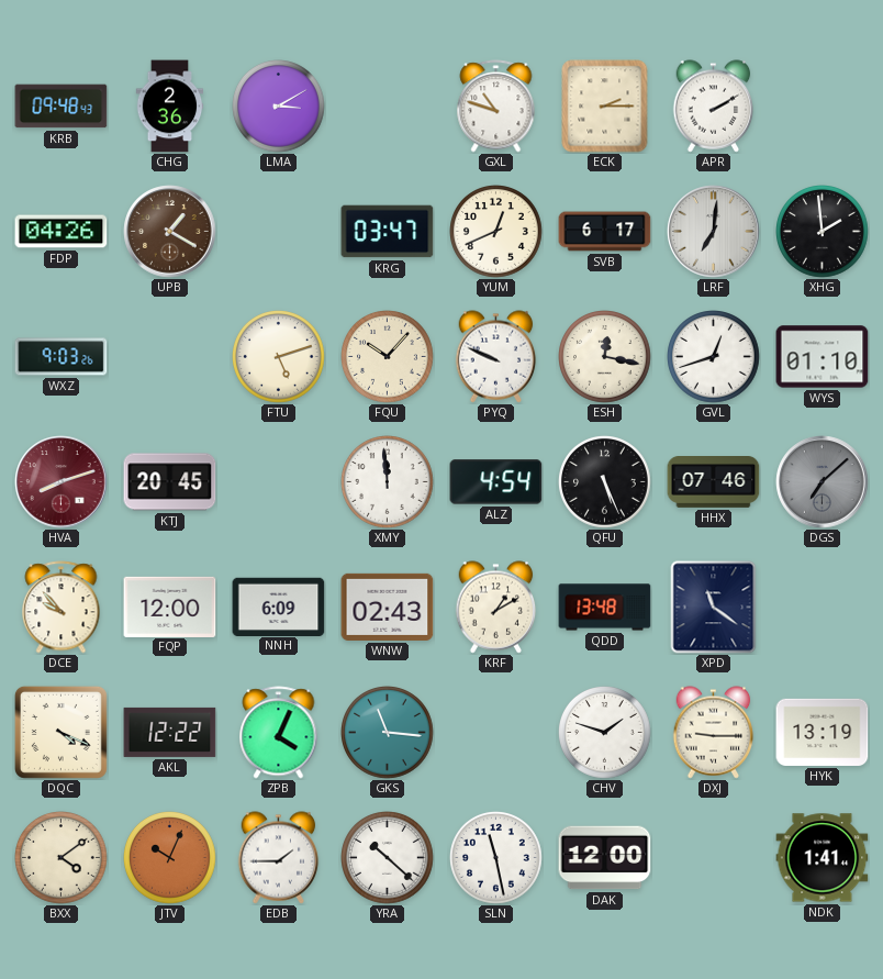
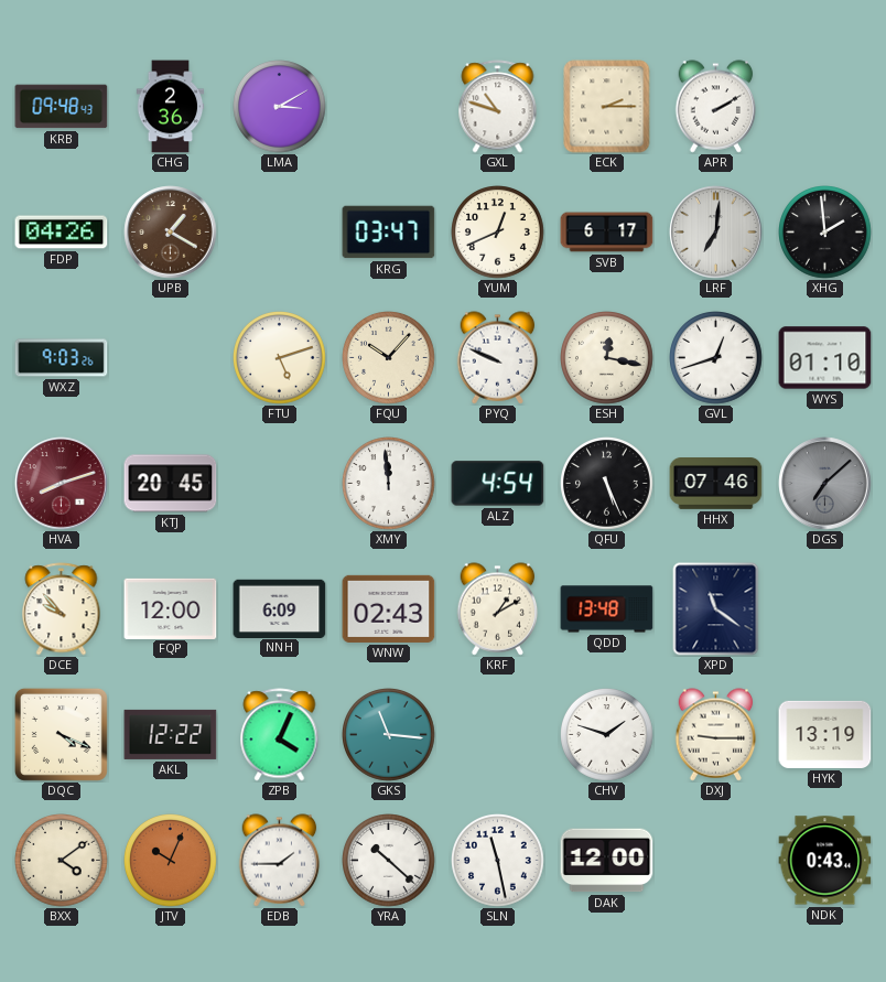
NDK: 1:41 -> 0:43
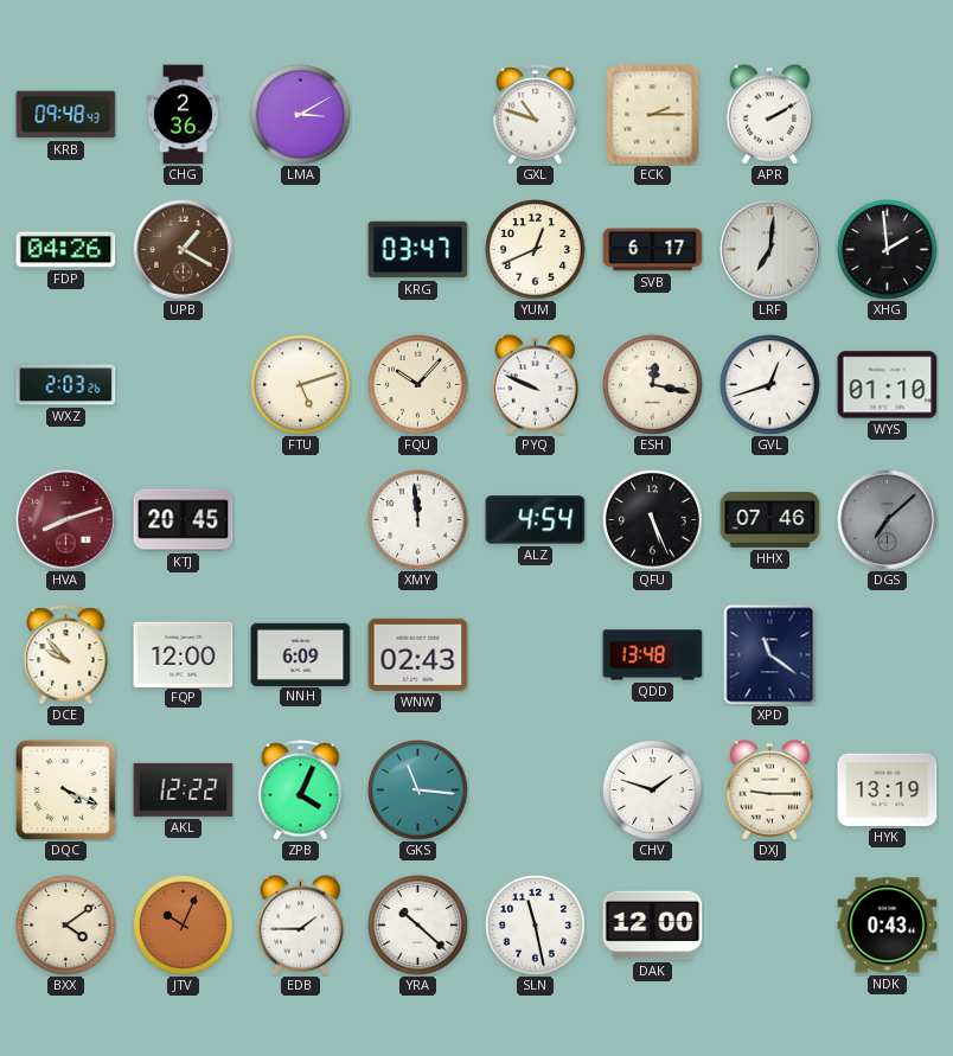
WXZ: 9:03 -> 2:03
KRF: 1:10 -> none
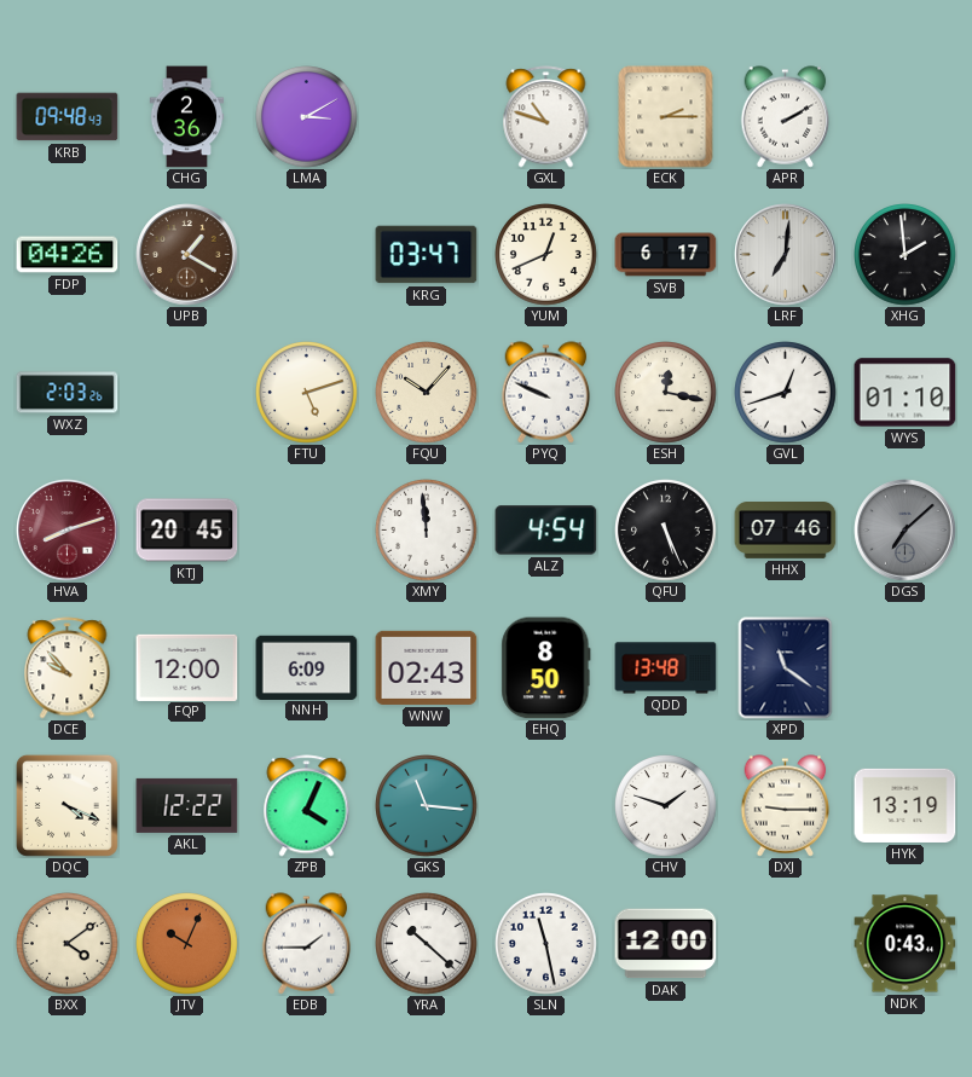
EHQ: none -> 8:50
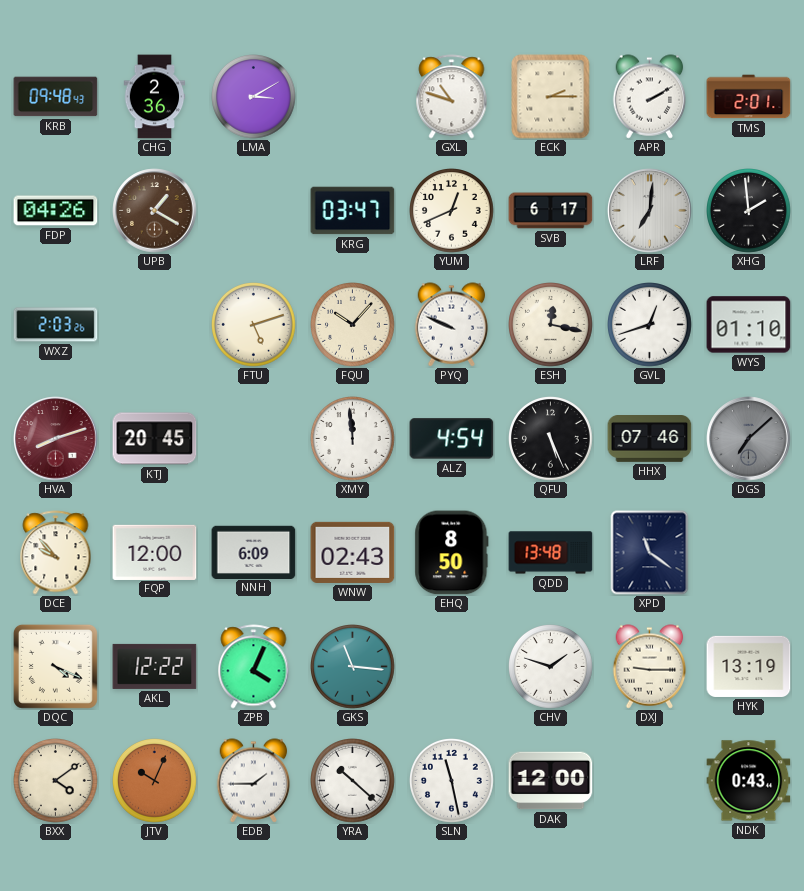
TMS: none -> 2:01
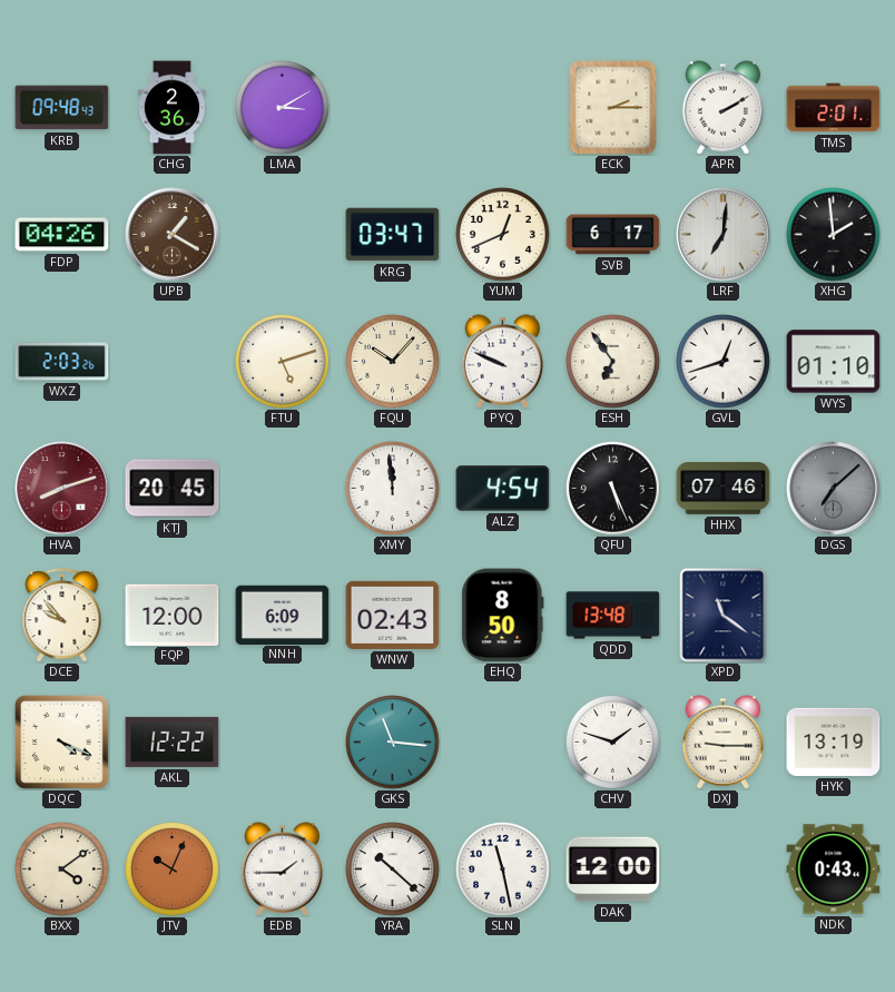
GXL: 10:48 -> none
ESH: 12:17 -> 6:54
ZPB: 4:04 -> none
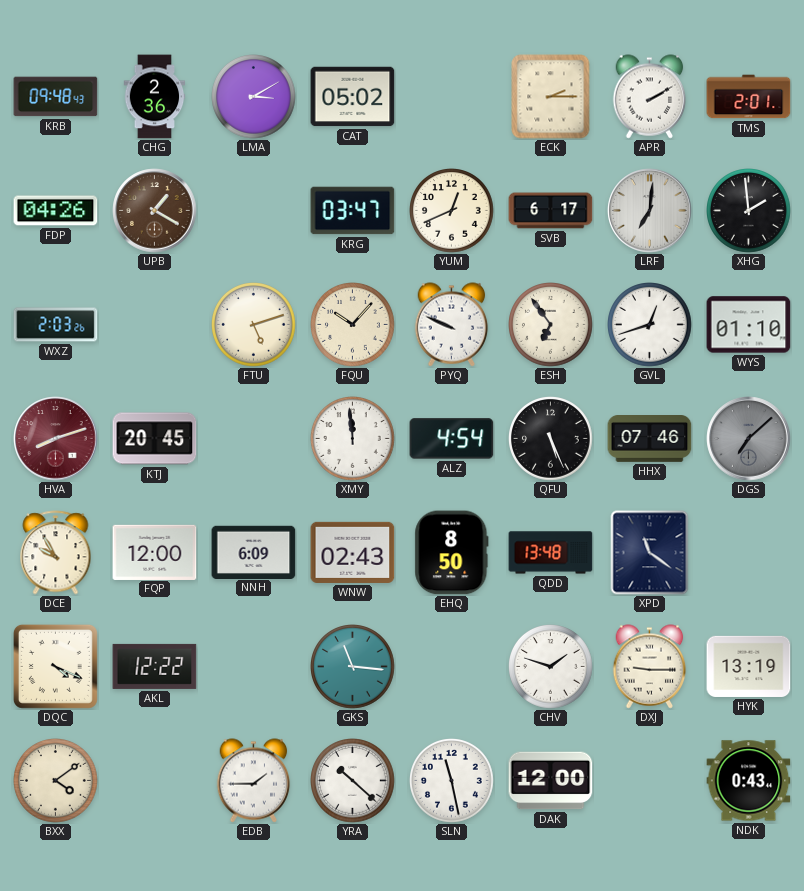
CAT: none -> 05:02
DCE: 9:53 -> 9:55
JTV: 10:04 -> none
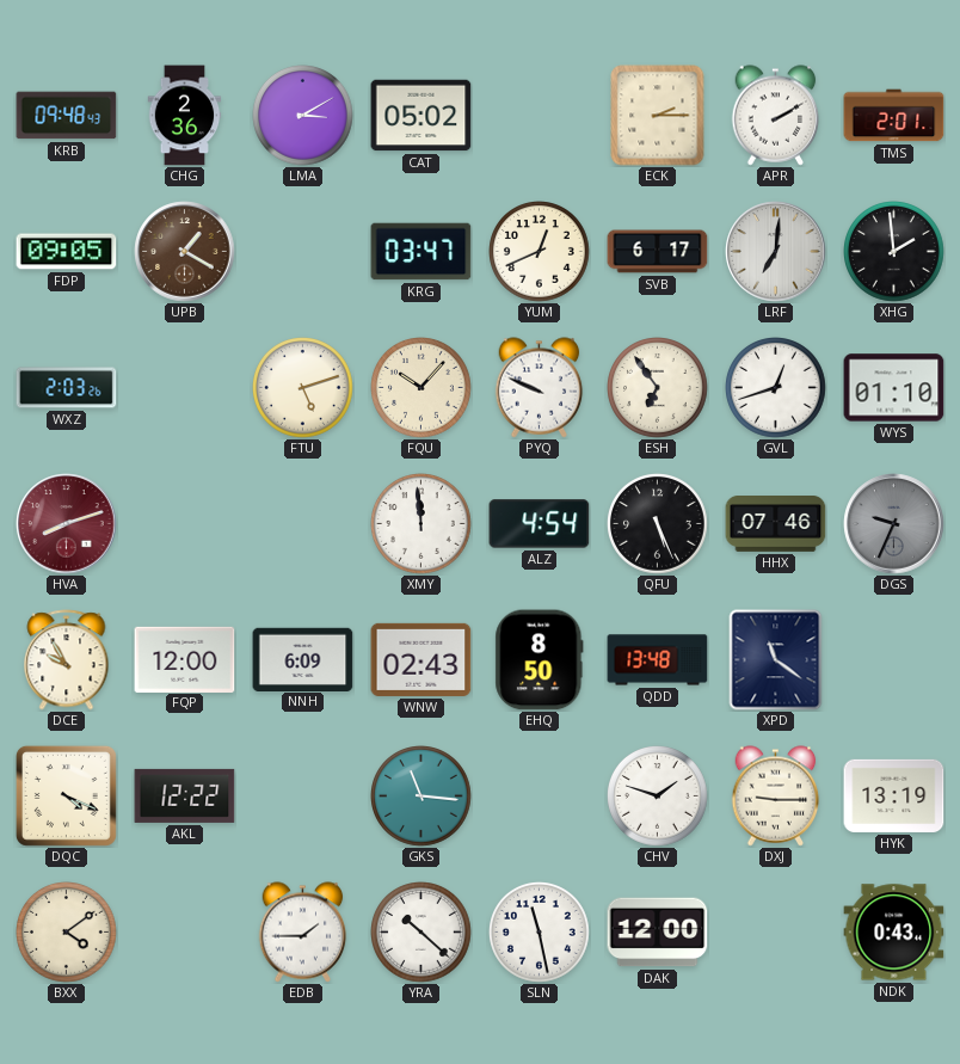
FDP: 04:26 -> 09:05
KTJ: 20:45 -> none
DGS: 7:08 -> 9:34
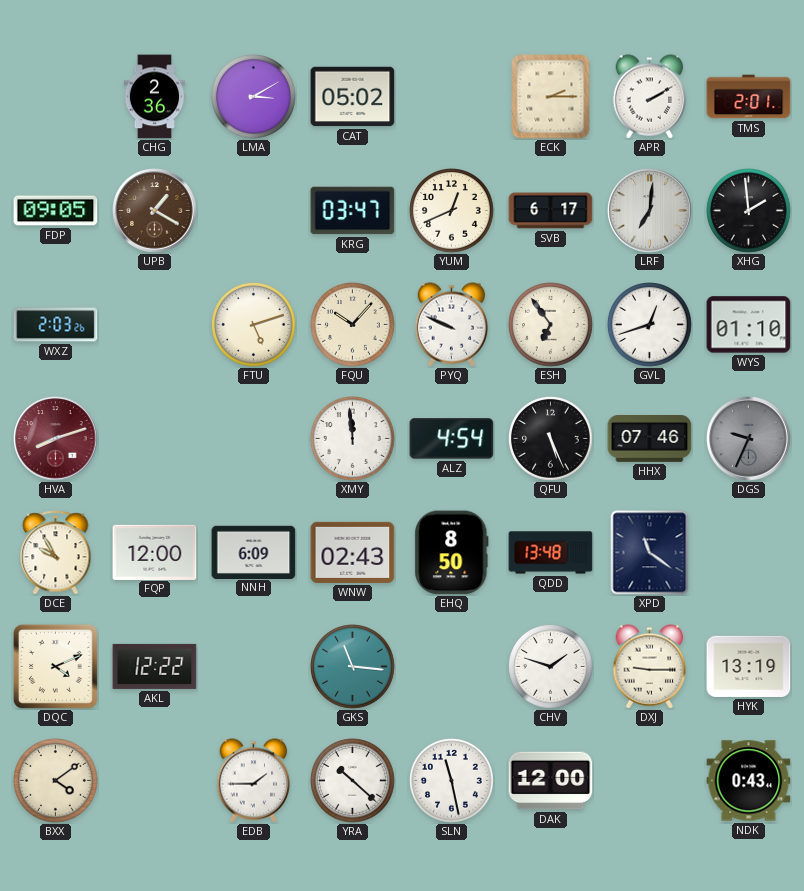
KRB: 09:48 -> none
DQC: 4:19 -> 4:11
